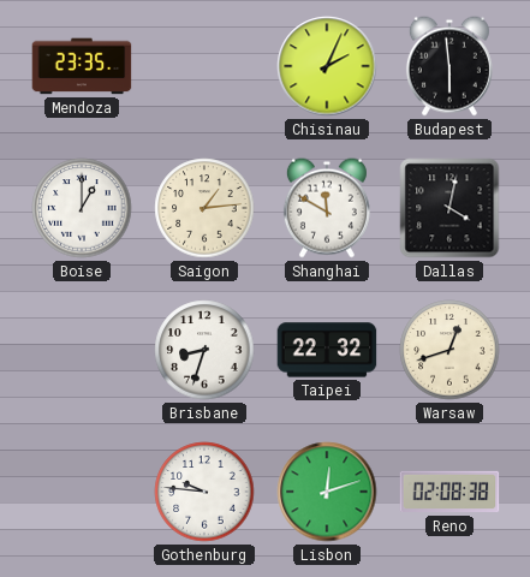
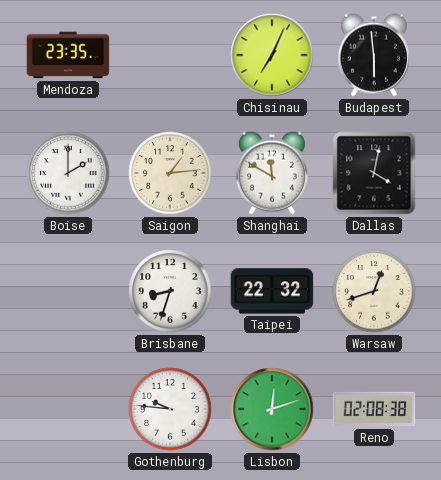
Chisinau: 2:04 -> 7:04
Boise: 1:00 -> 2:00
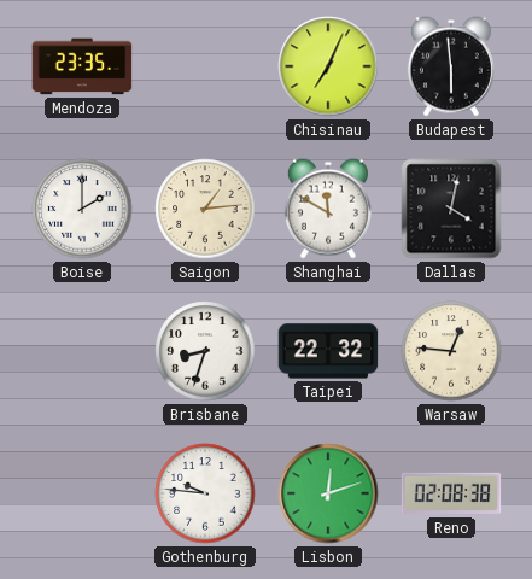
Warsaw: 12:42 -> 12:46
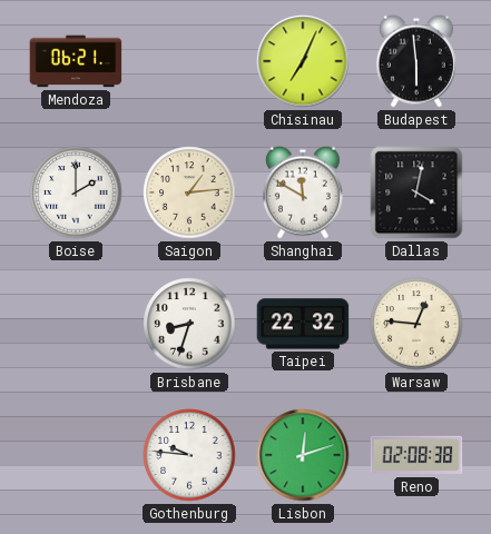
Mendoza: 23:35 -> 06:21
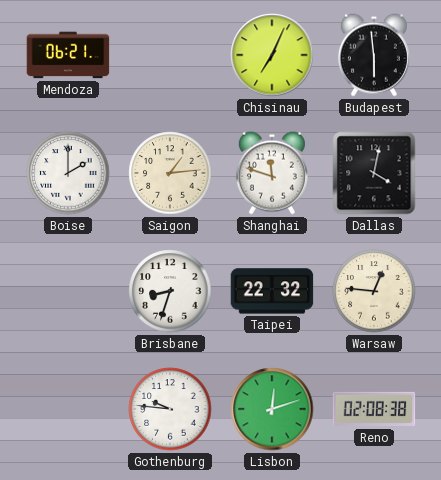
Shanghai: 11:50 -> 11:48
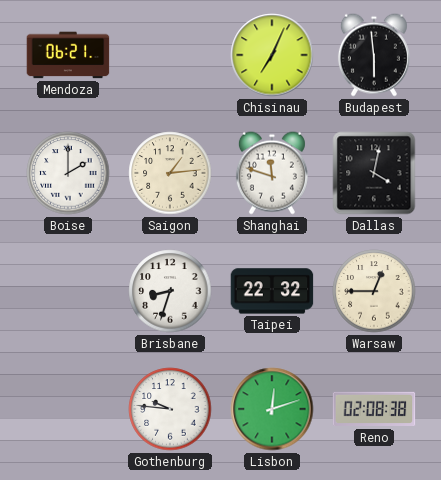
Warsaw: 12:46 -> 12:45
